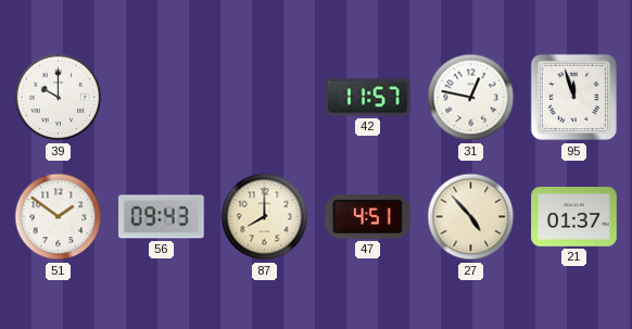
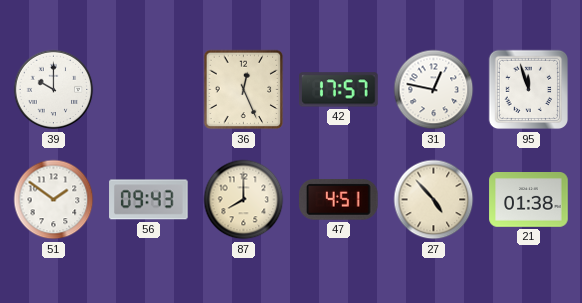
36: none -> 12:26
42: 11:57 -> 17:57
21: 01:37 -> 01:38
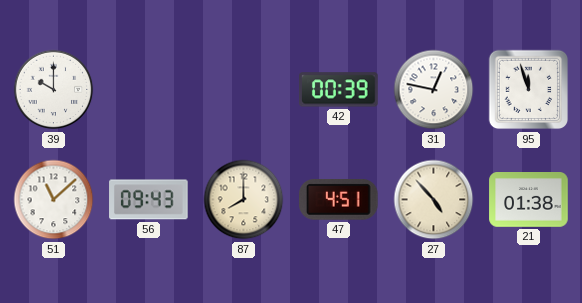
36: 12:26 -> none
42: 17:57 -> 00:39
51: 1:51 -> 11:08
